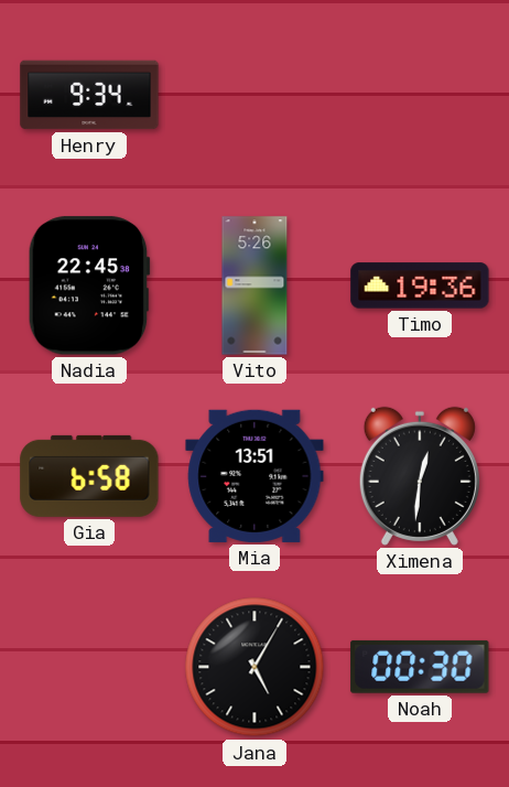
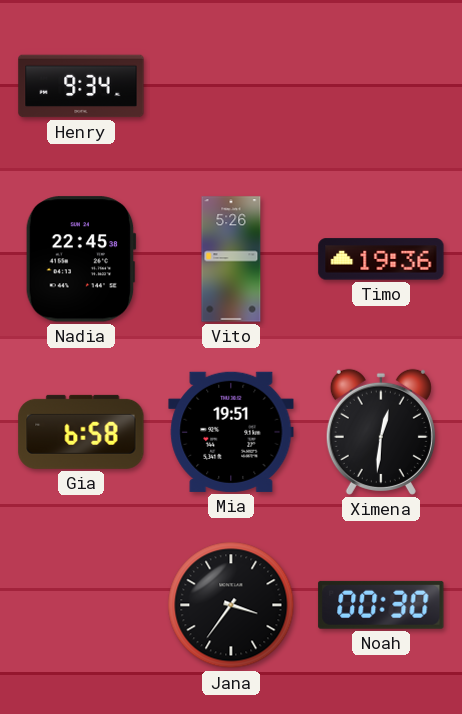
Mia: 13:51 -> 19:51
Jana: 5:05 -> 3:36
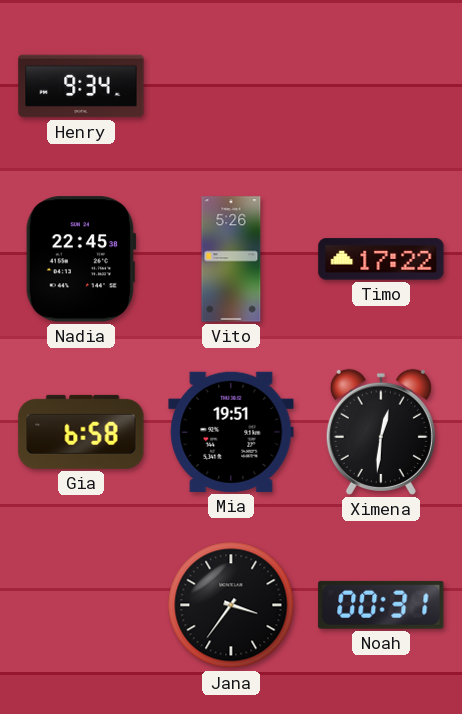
Timo: 19:36 -> 17:22
Noah: 00:30 -> 00:31
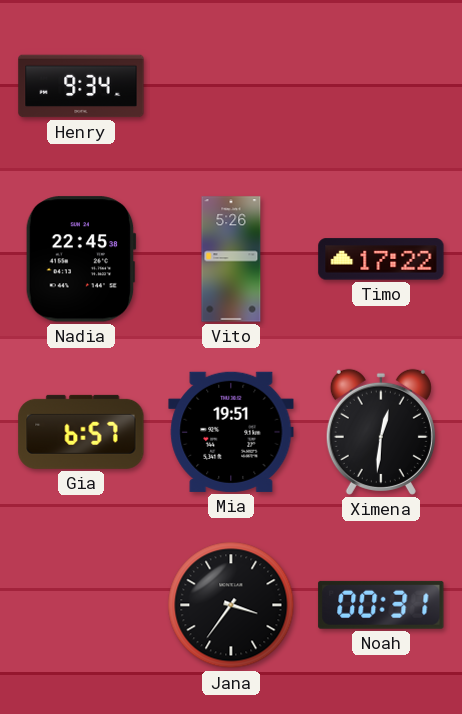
Gia: 6:58 -> 6:57
